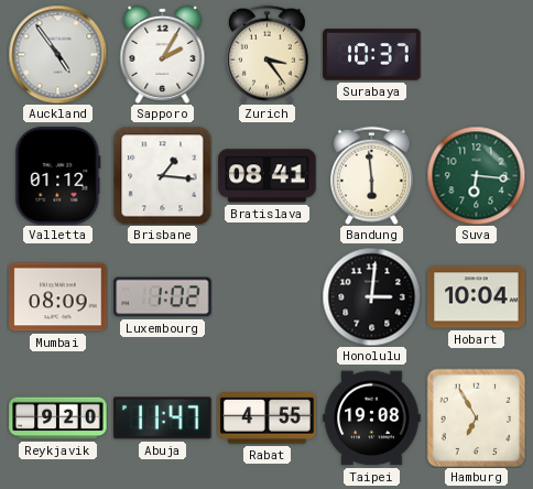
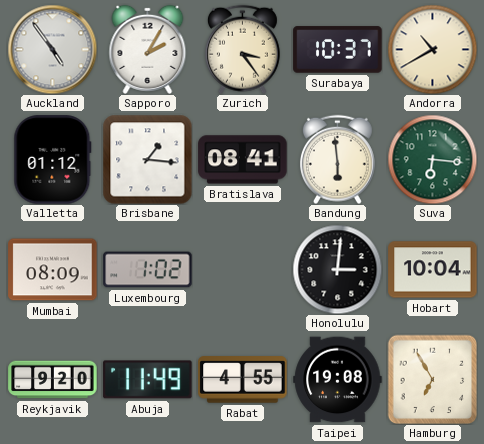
Andorra: none -> 10:40
Abuja: 11:47 -> 11:49
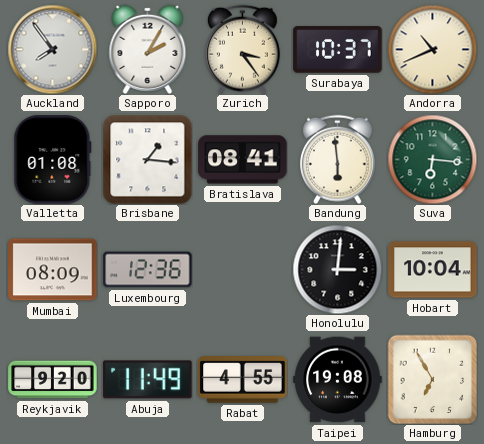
Auckland: 4:54 -> 7:54
Andorra: 10:40 -> 10:41
Valletta: 01:12 -> 01:08
Luxembourg: 1:02 -> 12:36
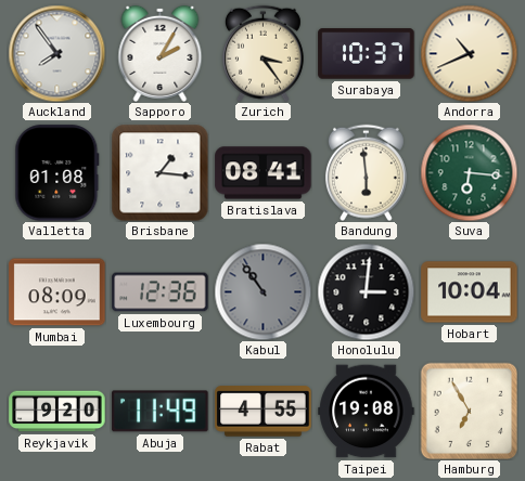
Kabul: none -> 10:54
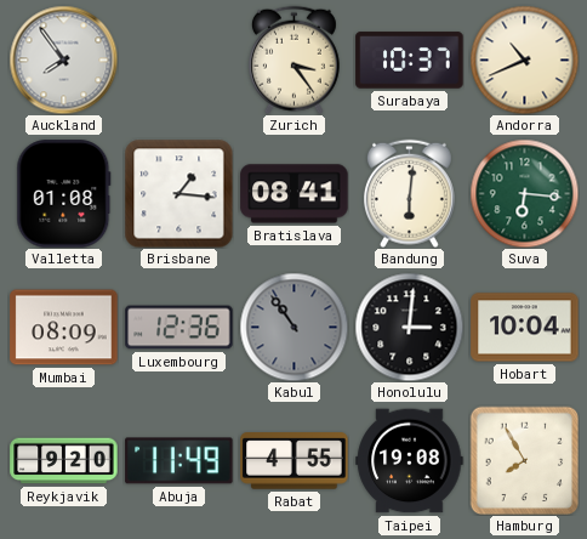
Sapporo: 2:05 -> none
Bandung: 5:59 -> 6:01
Hamburg: 6:55 -> 7:55
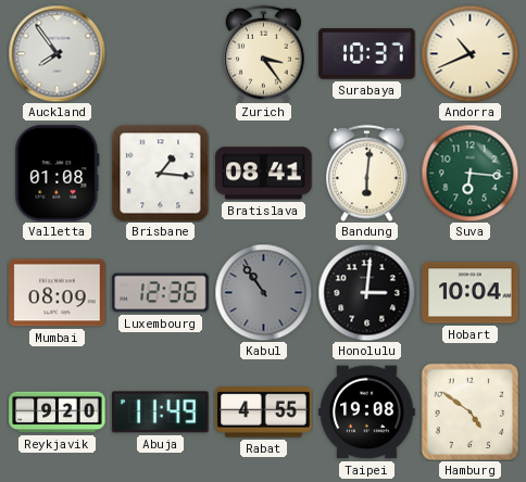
Hamburg: 7:55 -> 4:51
